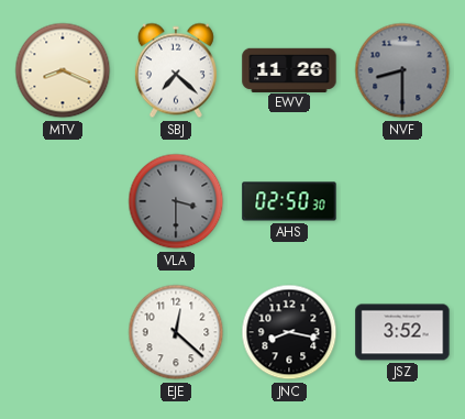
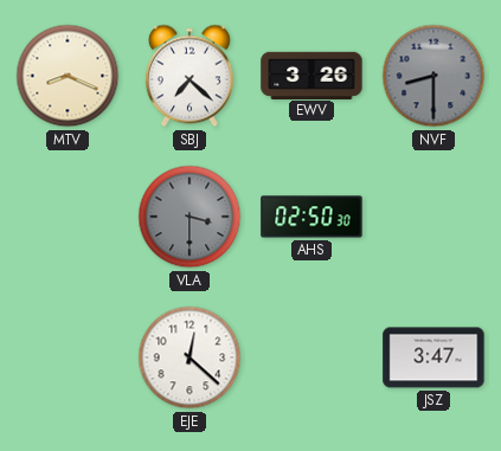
EWV: 11:26 -> 3:26
JNC: 8:17 -> none
JSZ: 3:52 -> 3:47
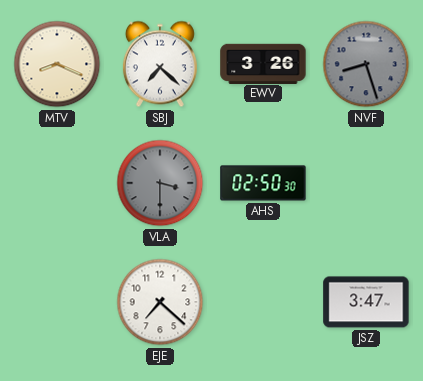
NVF: 8:30 -> 8:27
EJE: 12:22 -> 7:22
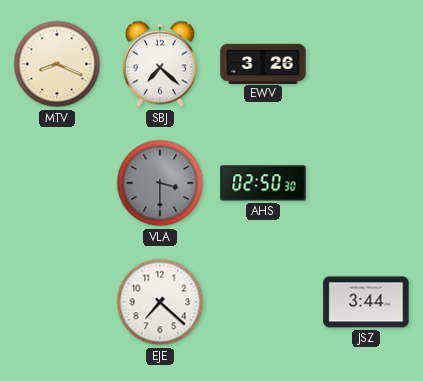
NVF: 8:27 -> none
JSZ: 3:47 -> 3:44
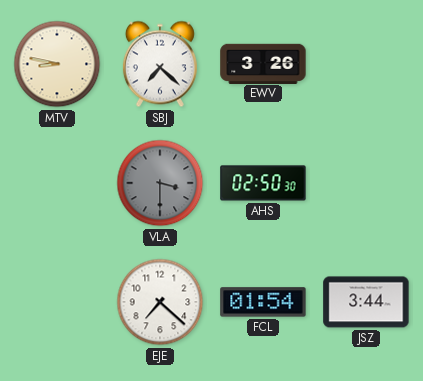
MTV: 8:19 -> 8:47
FCL: none -> 01:54
